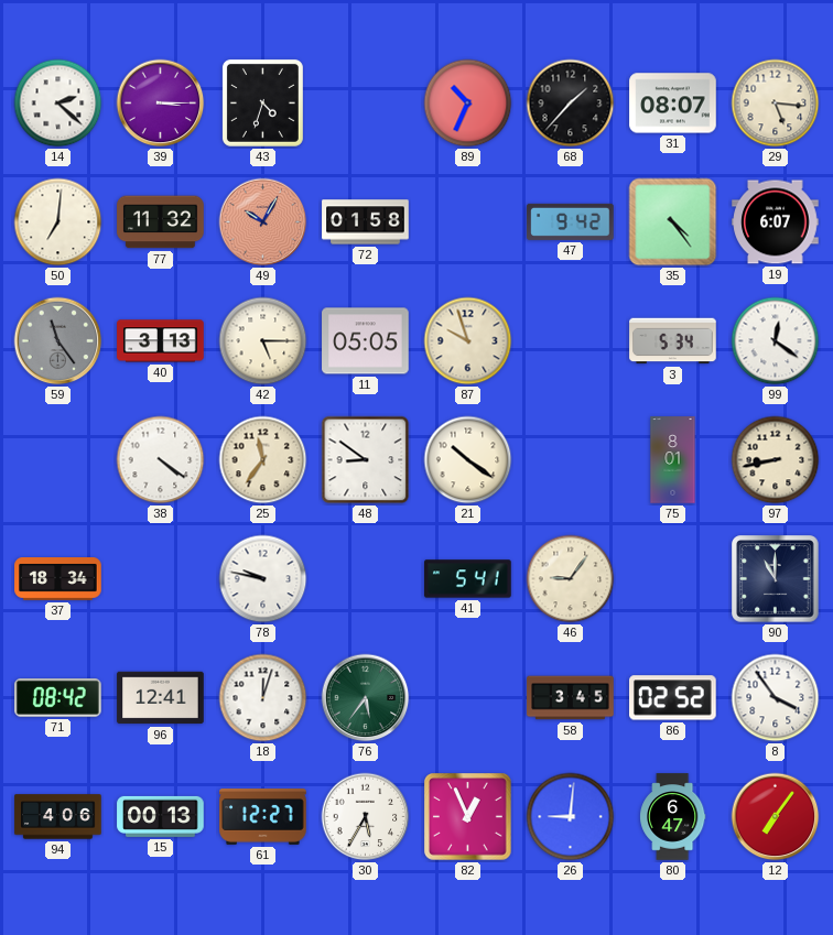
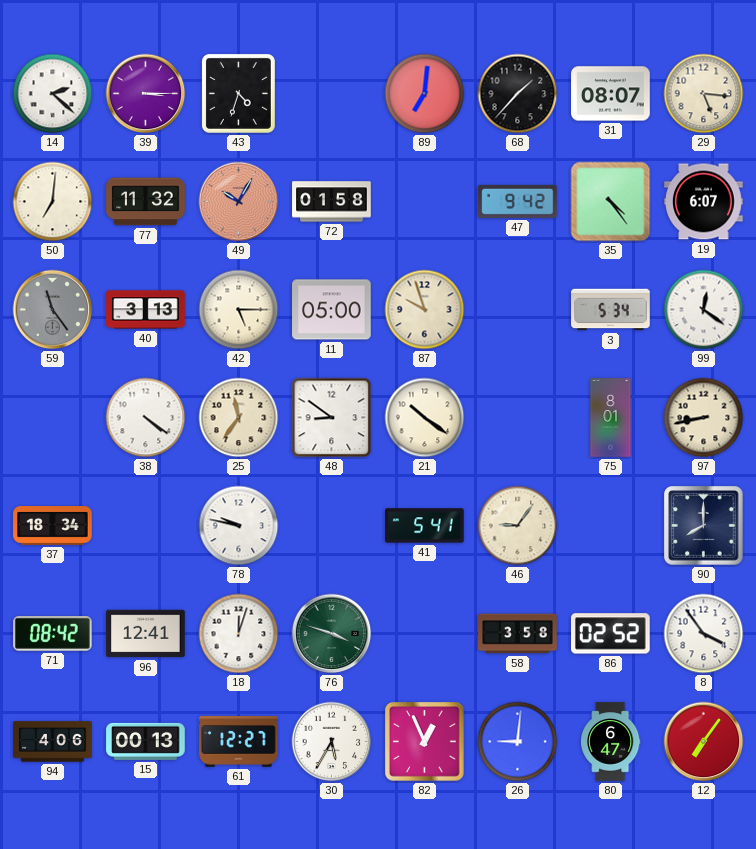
89: 10:34 -> 7:01
11: 05:05 -> 05:00
90: 11:00 -> 8:00
76: 5:36 -> 3:48
58: 3:45 -> 3:58
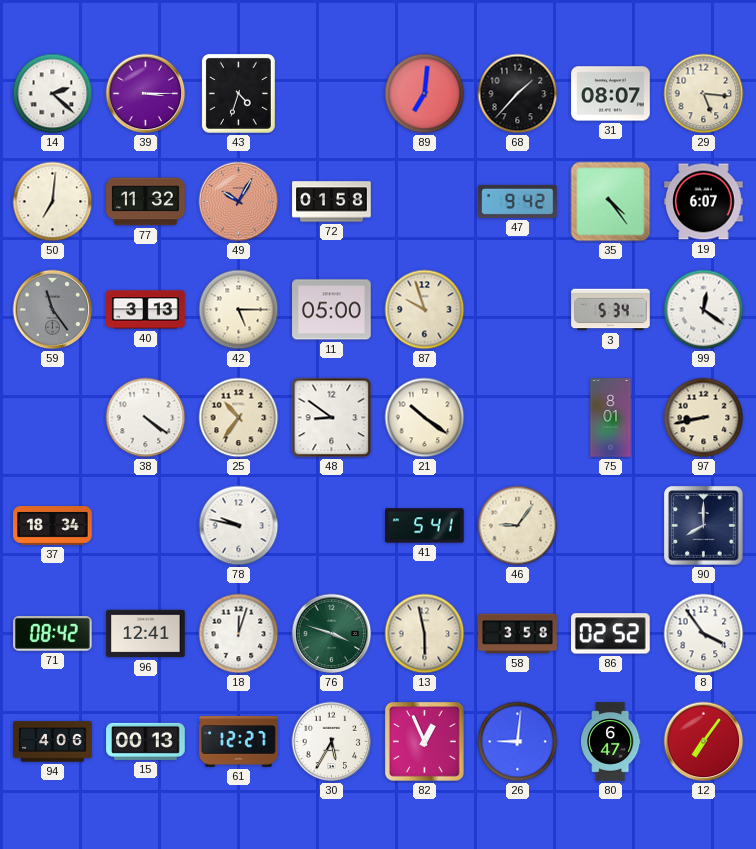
25: 11:36 -> 10:36
13: none -> 5:58
